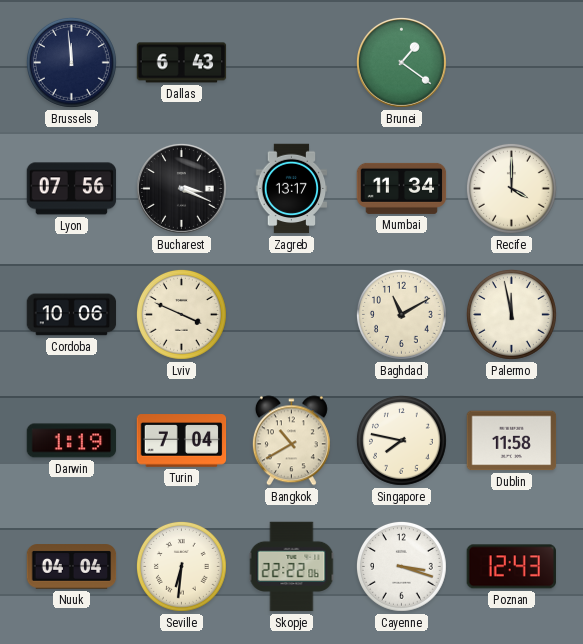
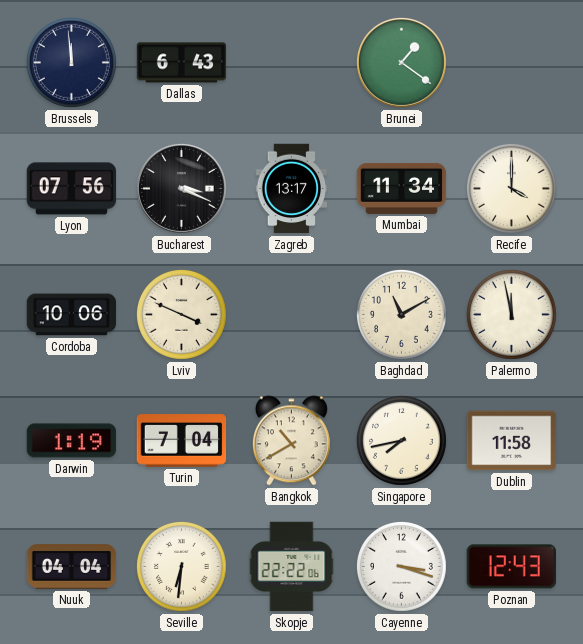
Singapore: 7:47 -> 7:43
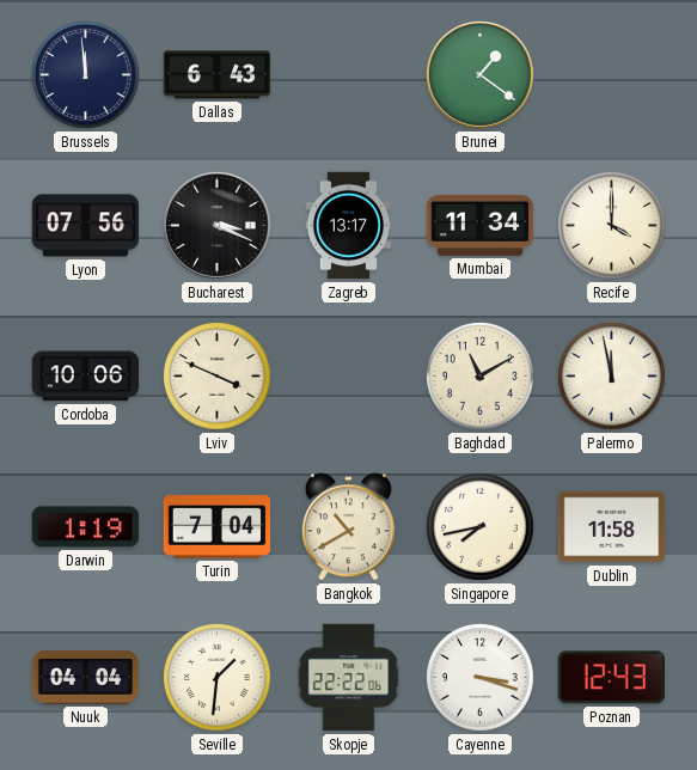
Seville: 6:31 -> 1:31
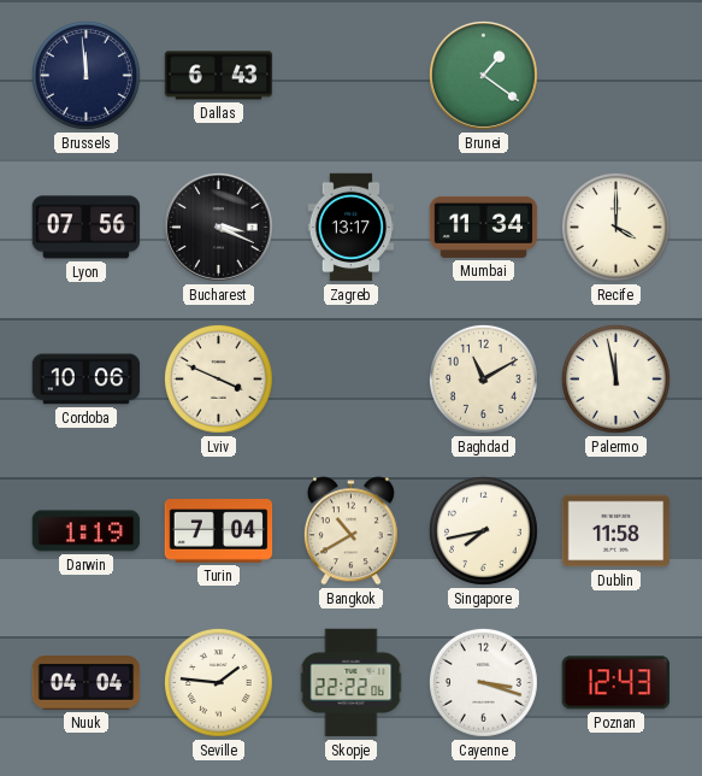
Seville: 1:31 -> 1:46
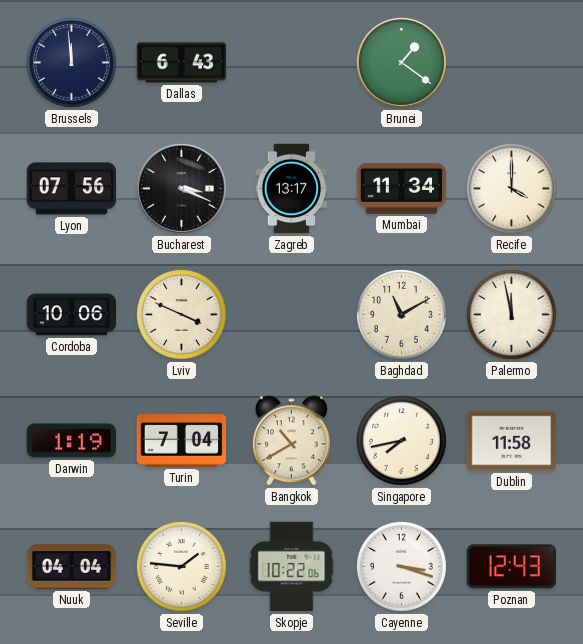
Skopje: 22:22 -> 10:22
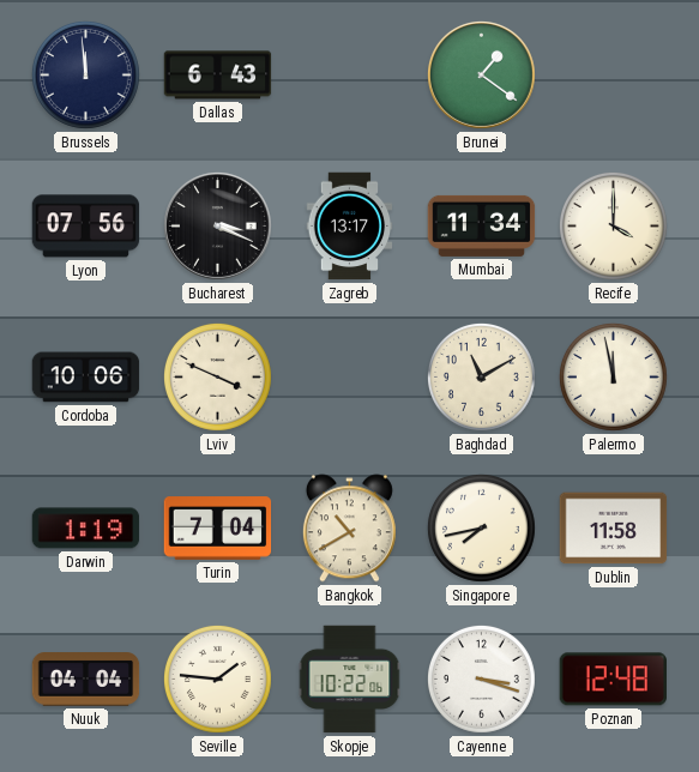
Poznan: 12:43 -> 12:48
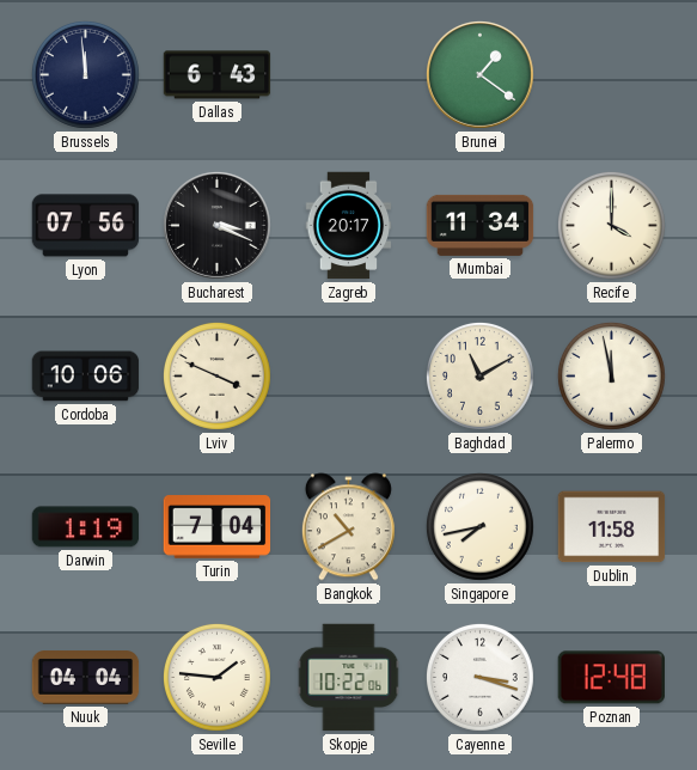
Zagreb: 13:17 -> 20:17
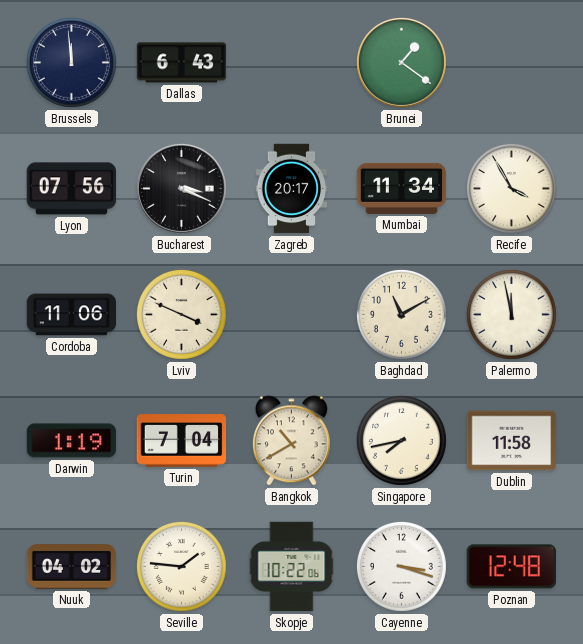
Recife: 4:00 -> 3:55
Cordoba: 10:06 -> 11:06
Nuuk: 04:04 -> 04:02
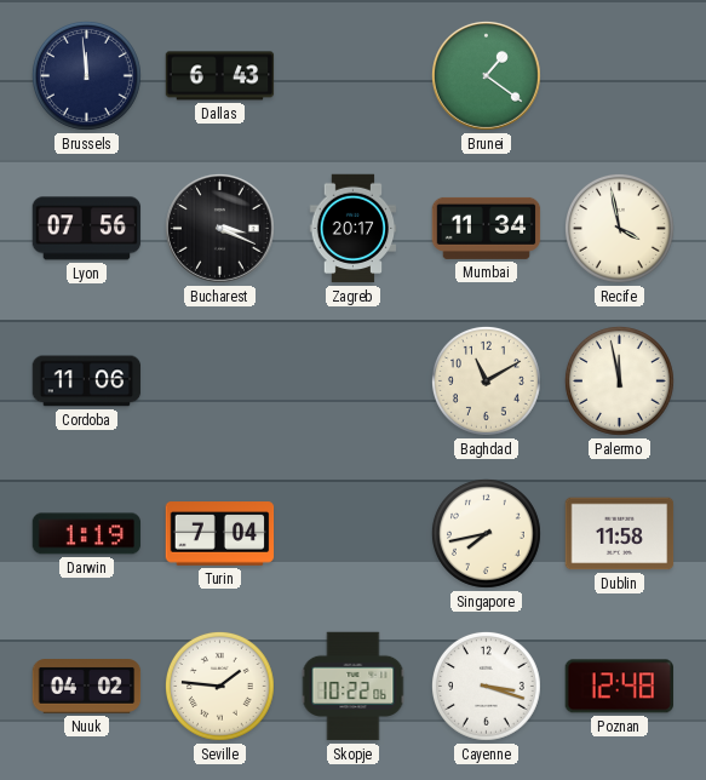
Recife: 3:55 -> 3:58
Lviv: 3:49 -> none
Bangkok: 10:40 -> none
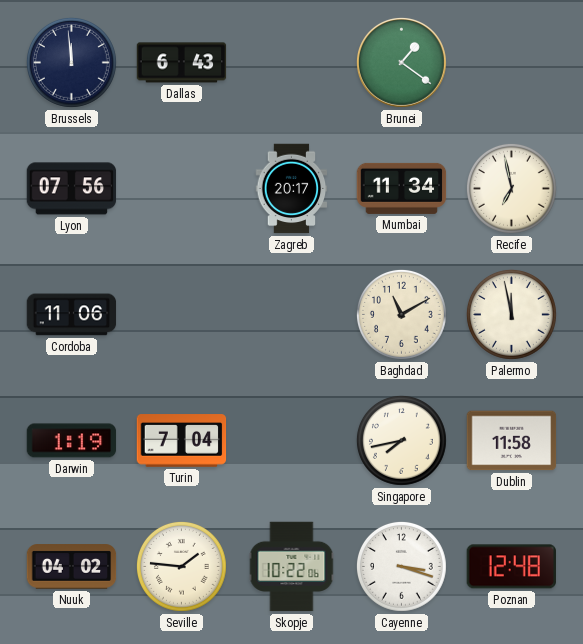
Bucharest: 3:19 -> none
Recife: 3:58 -> 6:58
